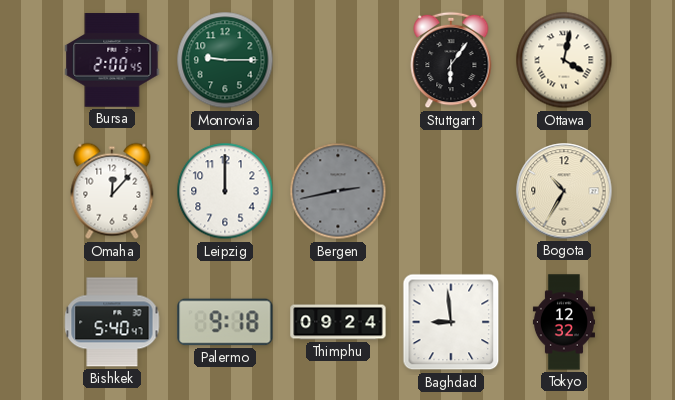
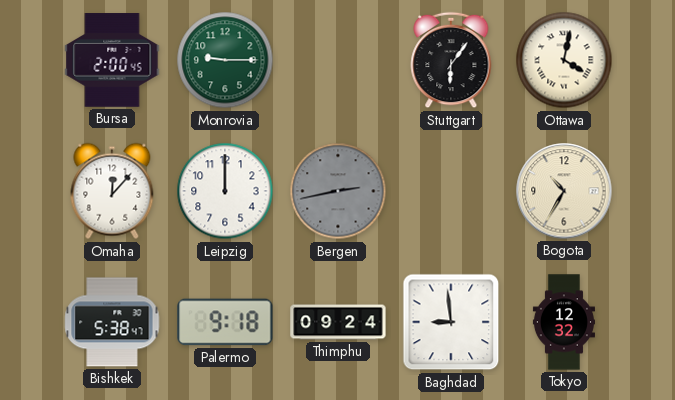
Bishkek: 5:40 -> 5:38
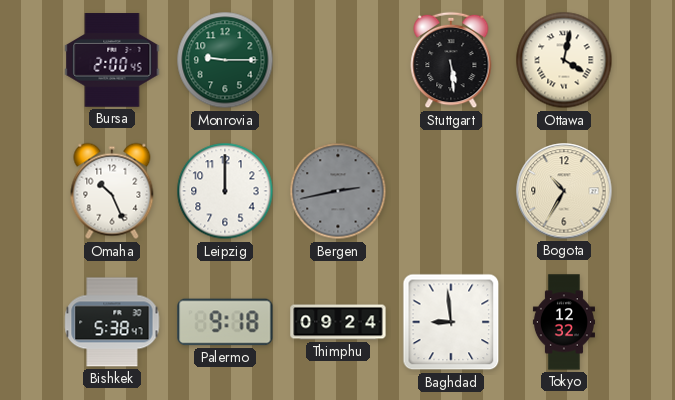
Stuttgart: 6:06 -> 5:29
Omaha: 12:07 -> 10:26
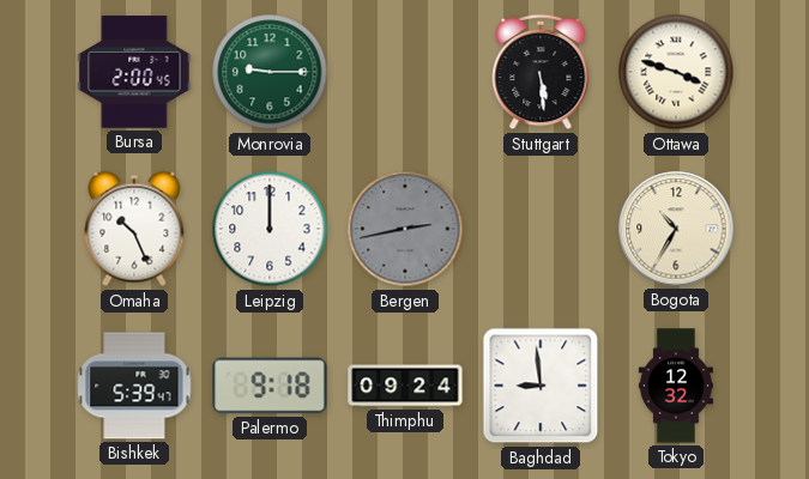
Ottawa: 4:02 -> 3:48
Bishkek: 5:38 -> 5:39
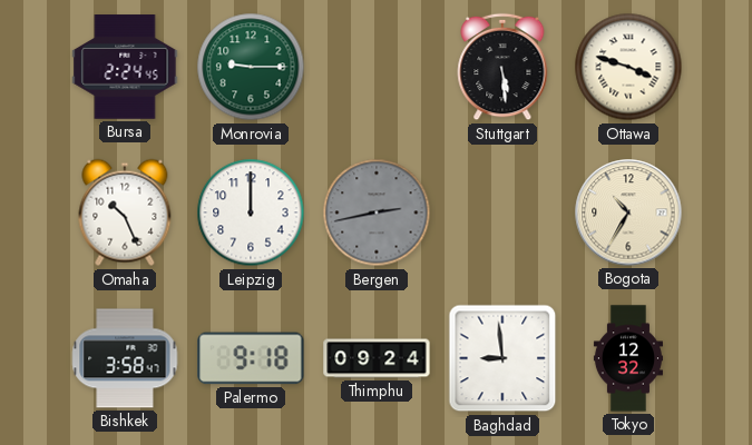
Bursa: 2:00 -> 2:24
Bishkek: 5:39 -> 3:58
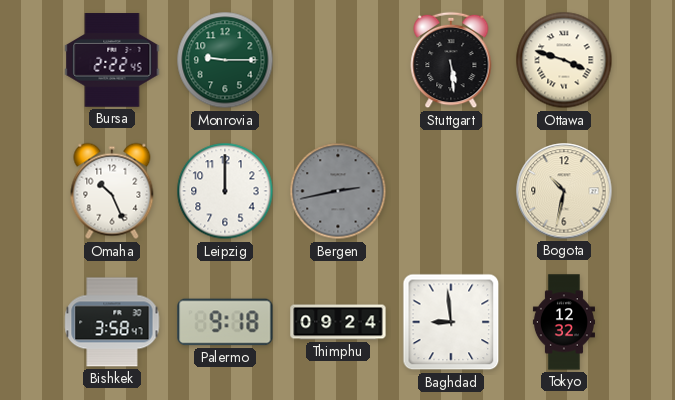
Bursa: 2:24 -> 2:22
Bogota: 10:35 -> 10:32
